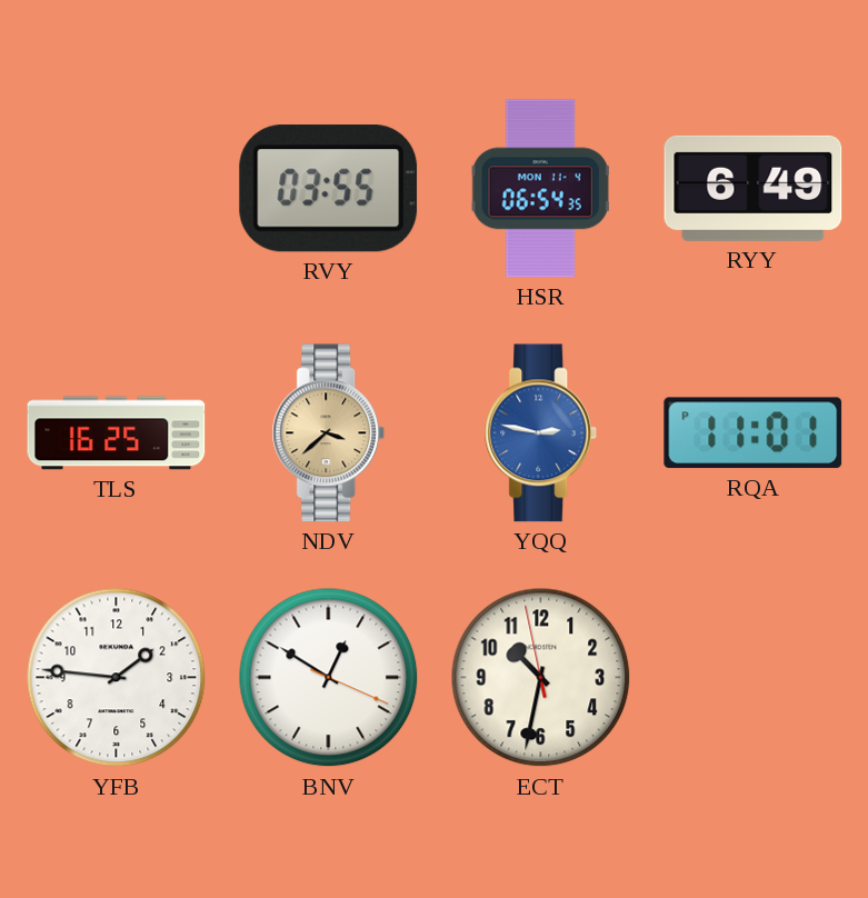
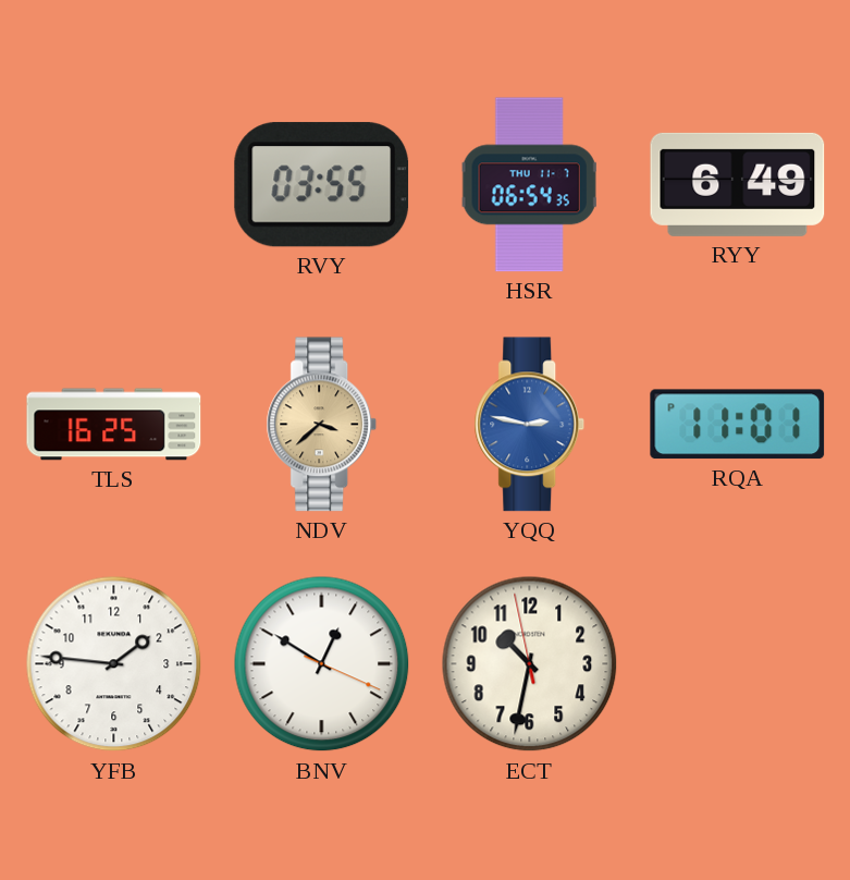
HSR date: MON 11-4 -> THU 11-7
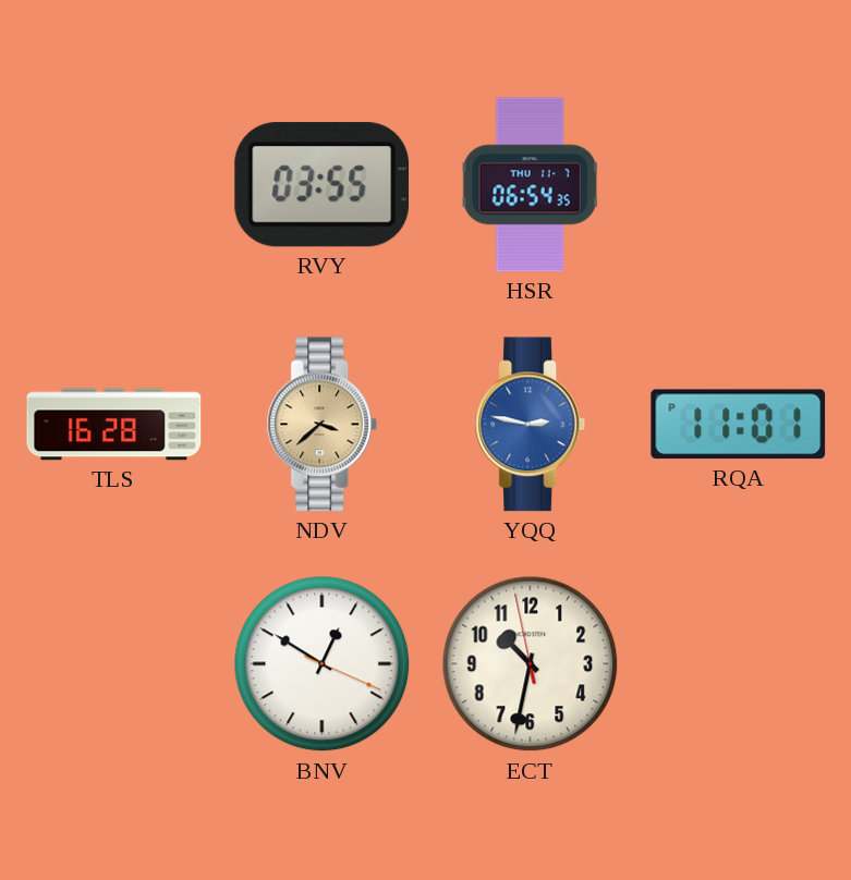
RYY: 6:49 -> none
TLS: 16:25 -> 16:28
YFB: 1:46 -> none
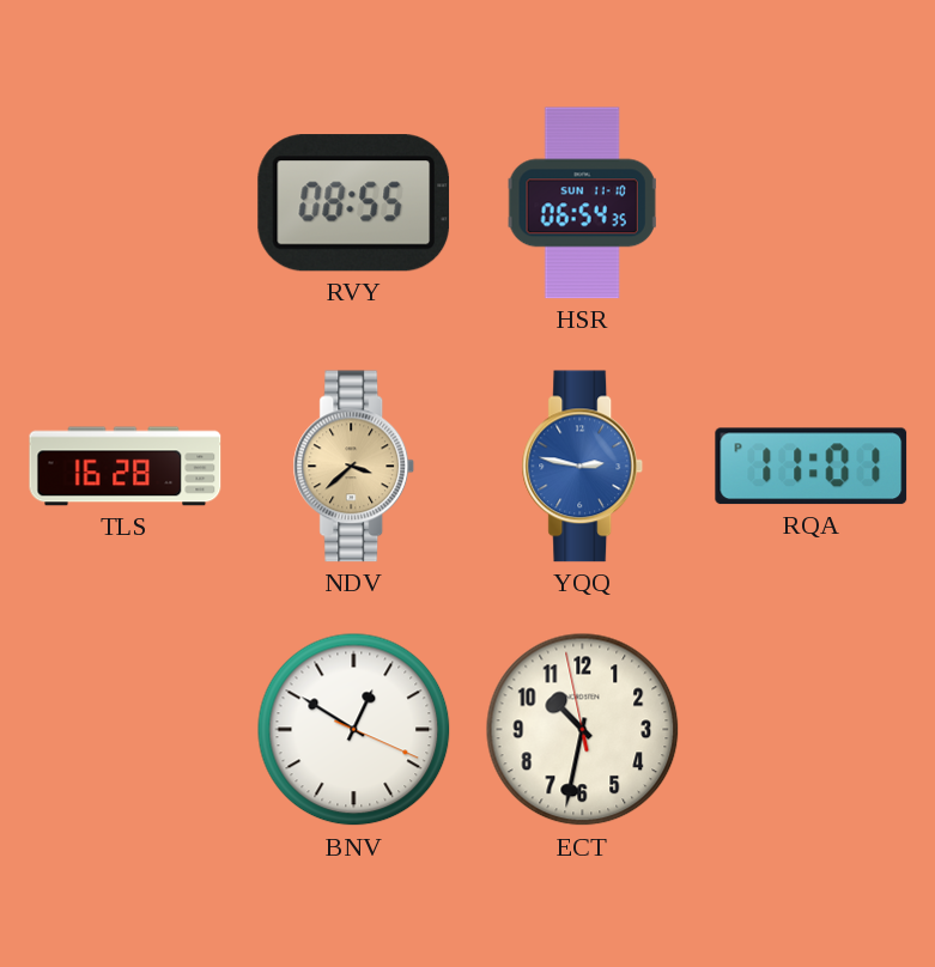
RVY: 03:55 -> 08:55
HSR date: THU 11-7 -> SUN 11-10
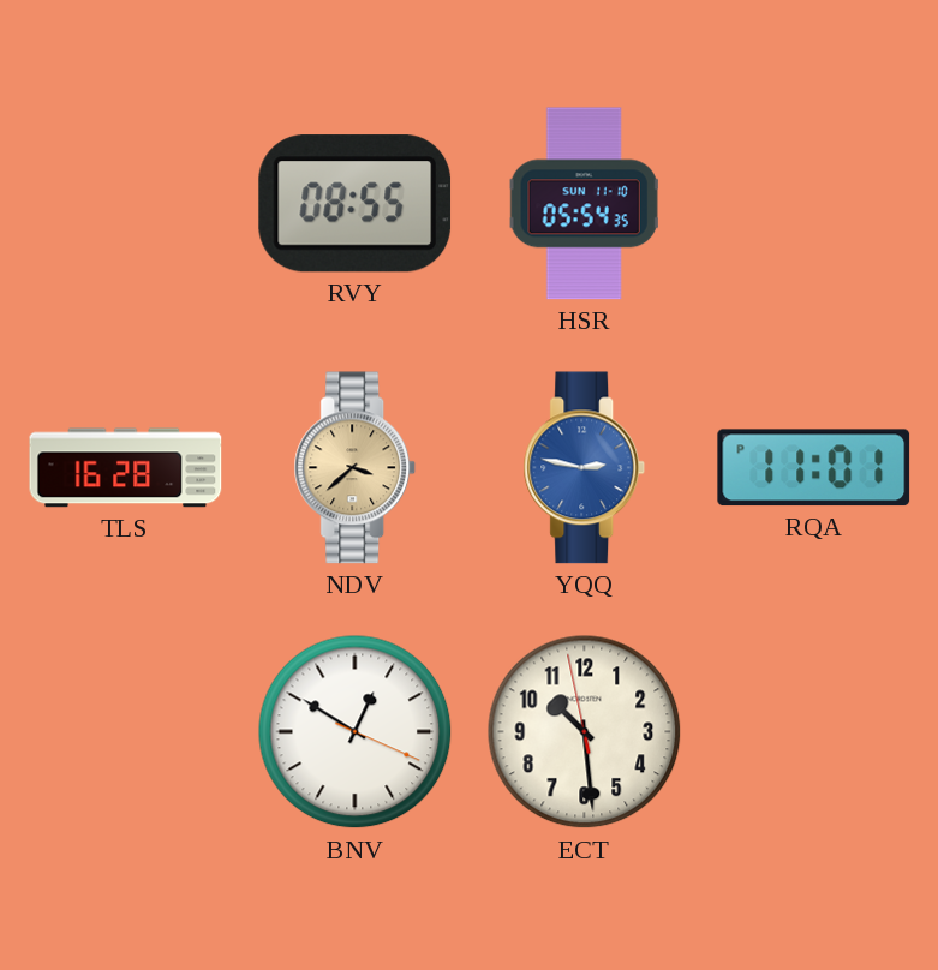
HSR: 06:54 -> 05:54
ECT: 10:31 -> 10:28
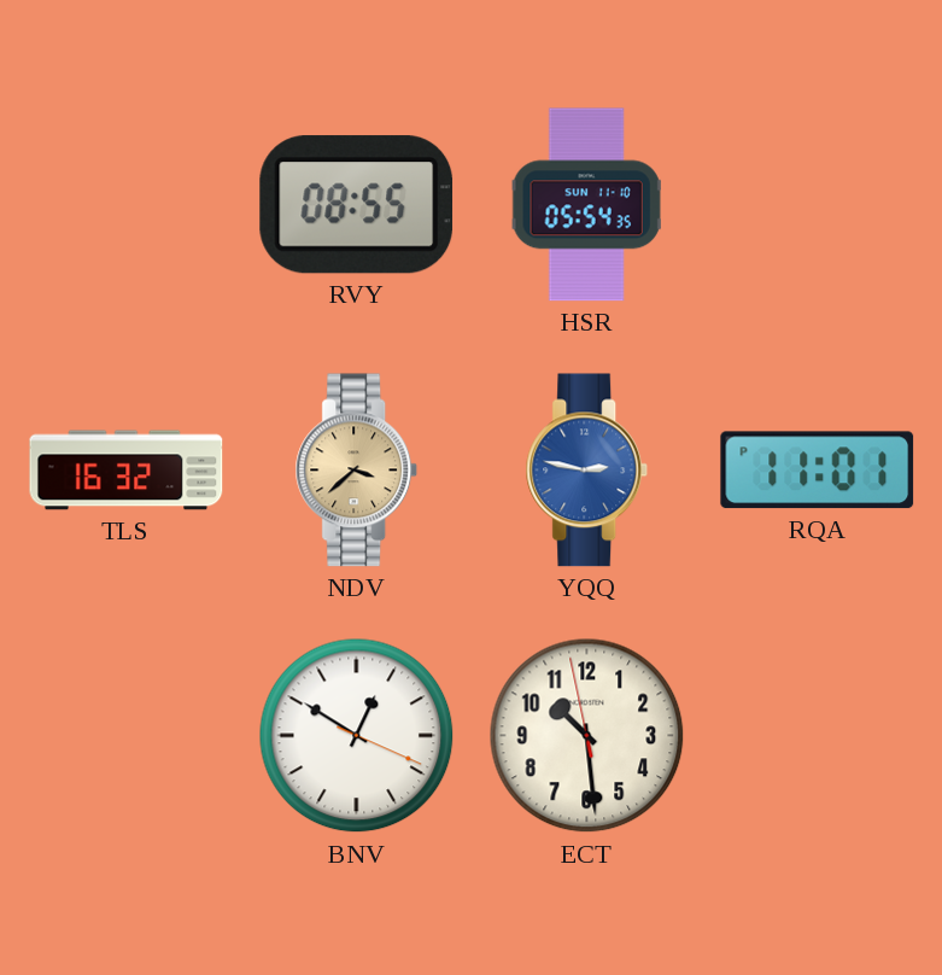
TLS: 16:28 -> 16:32
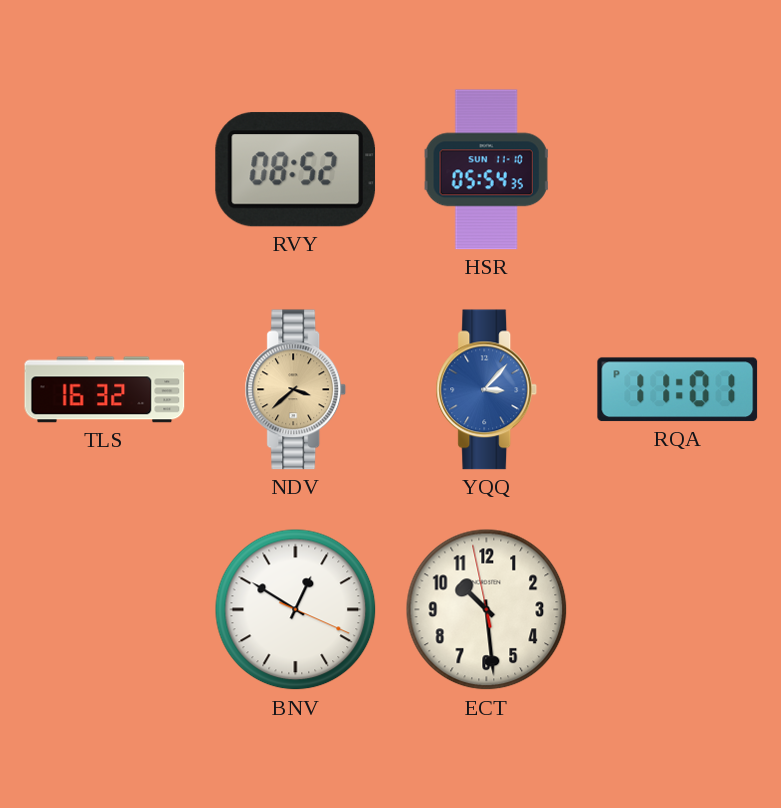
RVY: 08:55 -> 08:52
YQQ: 2:47 -> 3:07
